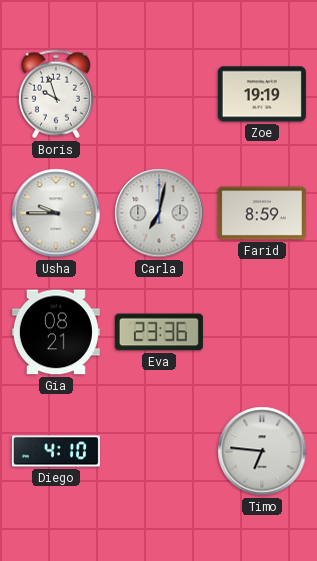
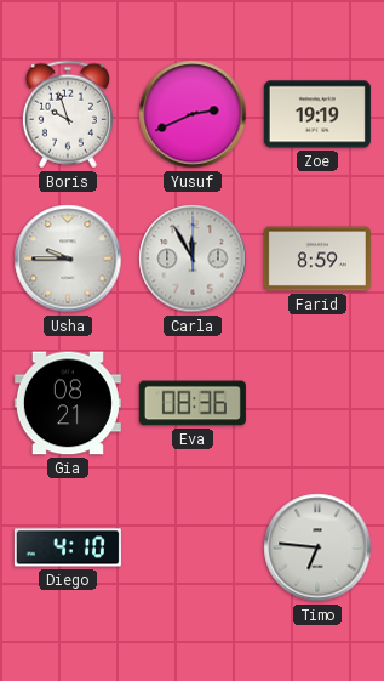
Yusuf: none -> 2:41
Carla: 7:02 -> 11:55
Eva: 23:36 -> 08:36
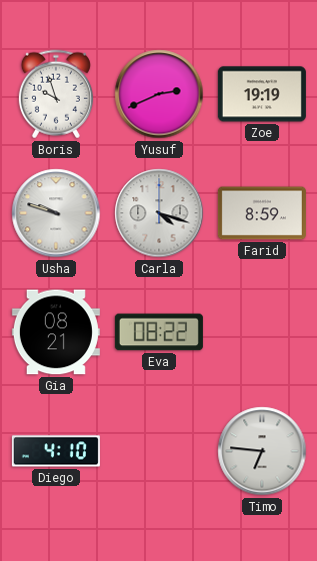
Usha: 9:45 -> 9:48
Carla: 11:55 -> 4:18
Eva: 08:36 -> 08:22
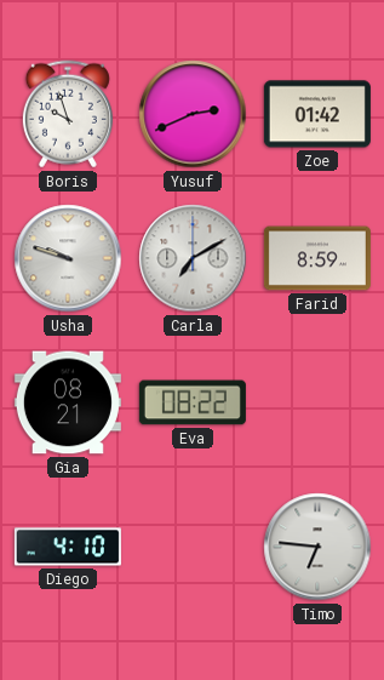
Zoe: 19:19 -> 01:42
Carla: 4:18 -> 7:10
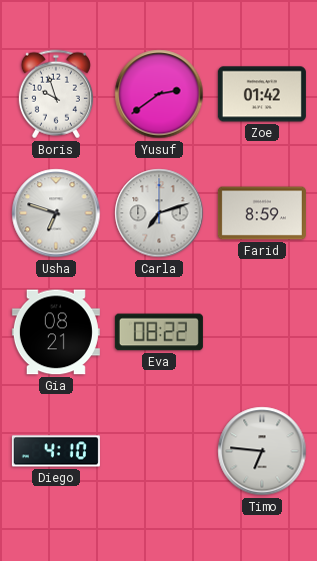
Yusuf: 2:41 -> 2:39
Usha: 9:48 -> 6:48
Carla: 7:10 -> 7:12
